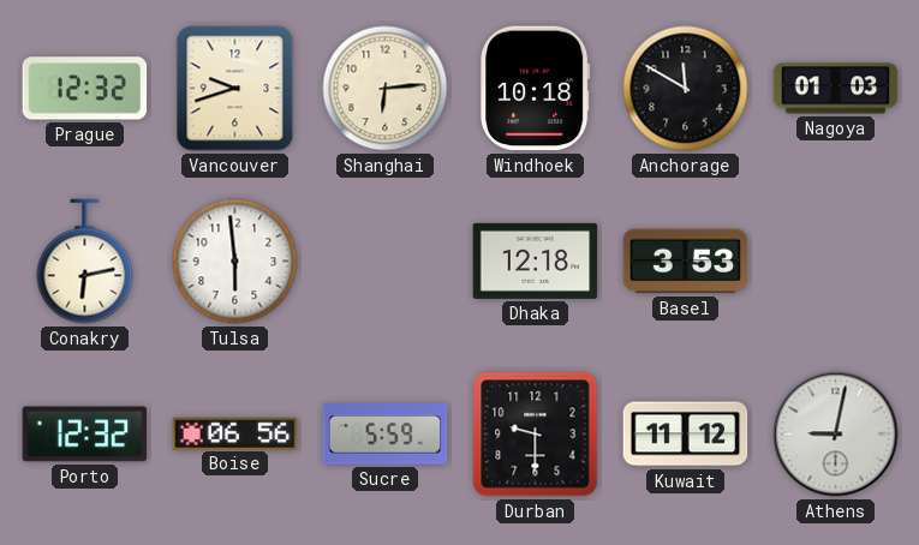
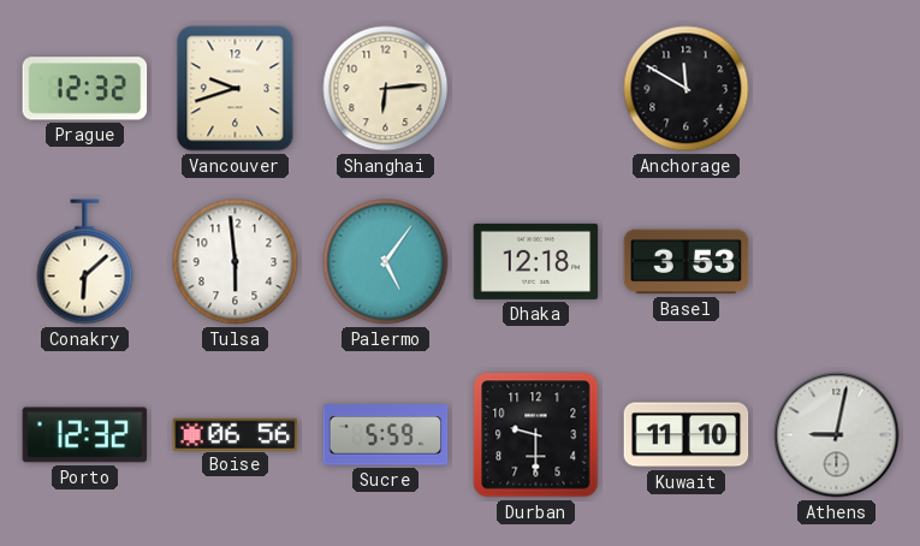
Windhoek: 10:18 -> none
Nagoya: 01:03 -> none
Conakry: 6:13 -> 6:08
Palermo: none -> 5:06
Kuwait: 11:12 -> 11:10
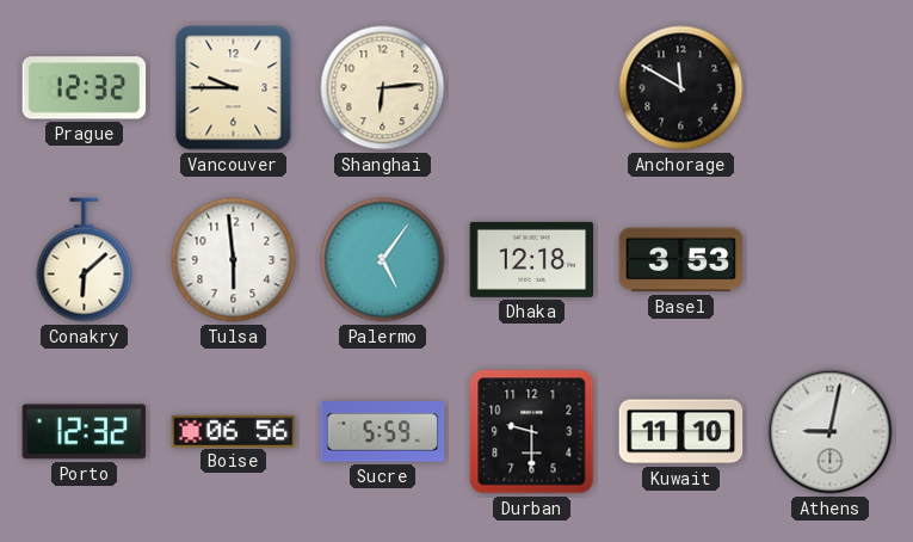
Vancouver: 9:42 -> 9:45
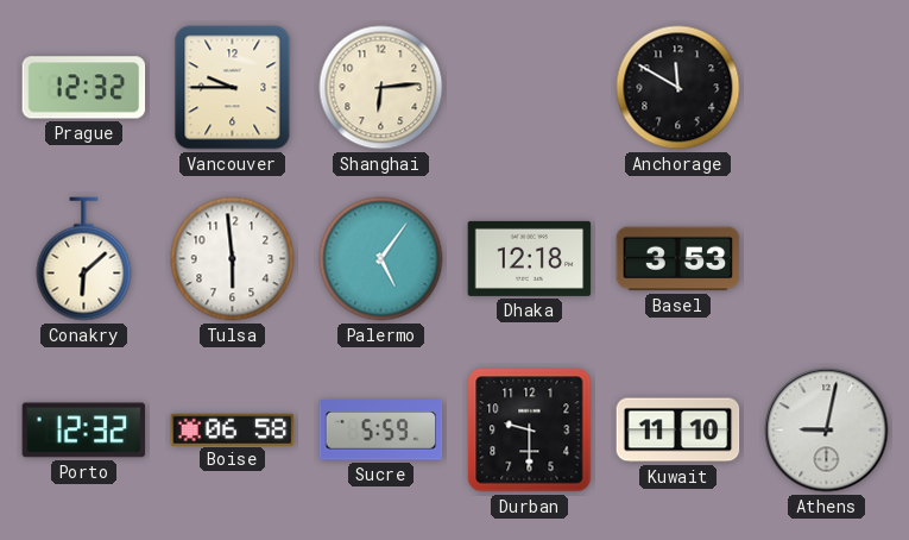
Boise: 06:56 -> 06:58
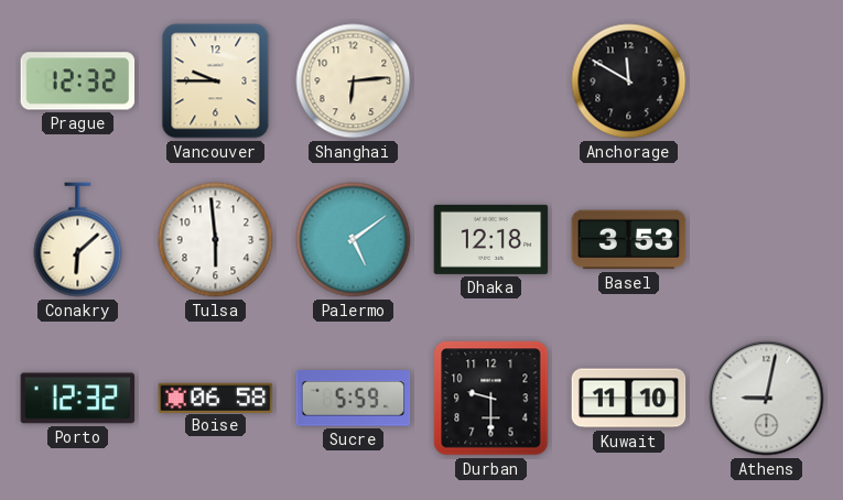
Palermo: 5:06 -> 5:09
